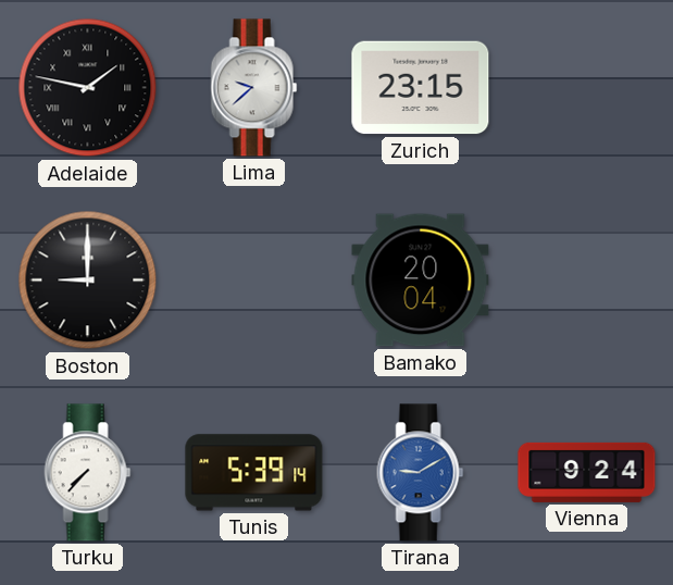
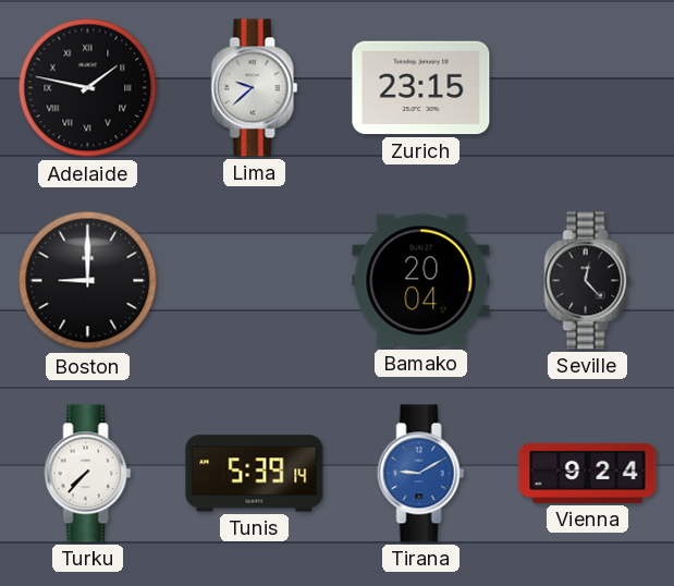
Seville: none -> 12:23
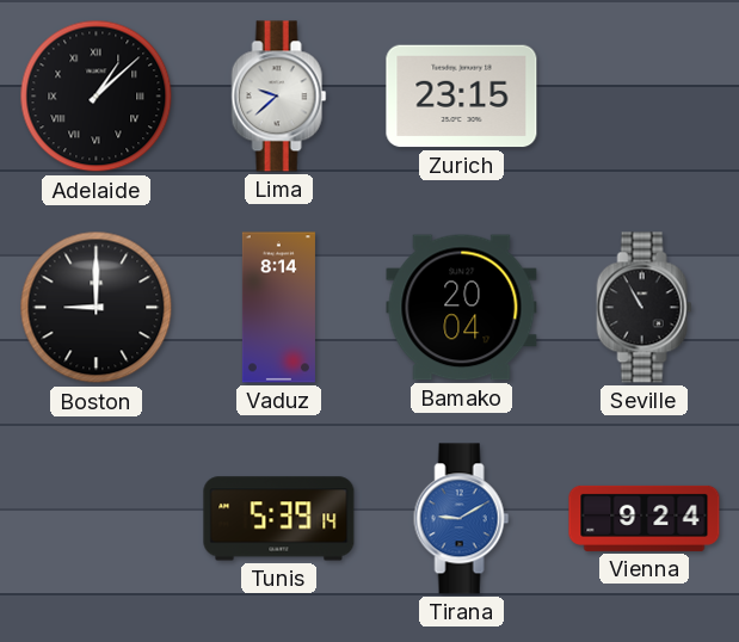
Adelaide: 1:47 -> 1:08
Vaduz: none -> 8:14
Seville: 12:23 -> 10:55
Turku: 7:37 -> none
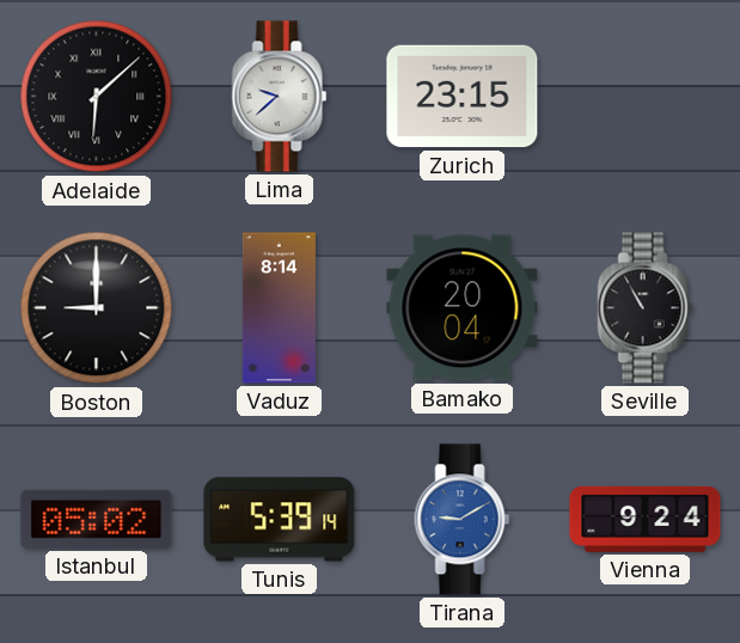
Adelaide: 1:08 -> 6:08
Istanbul: none -> 05:02
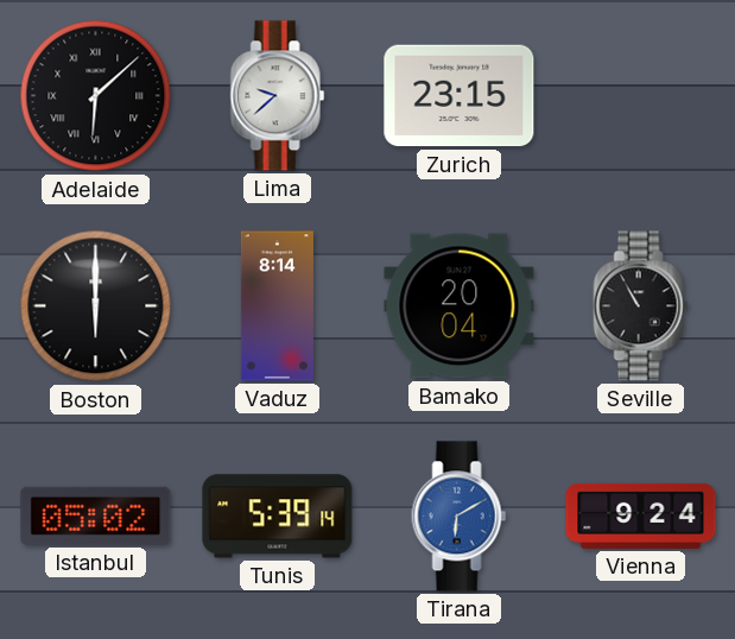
Boston: 9:00 -> 6:00
Tirana: 9:10 -> 6:10
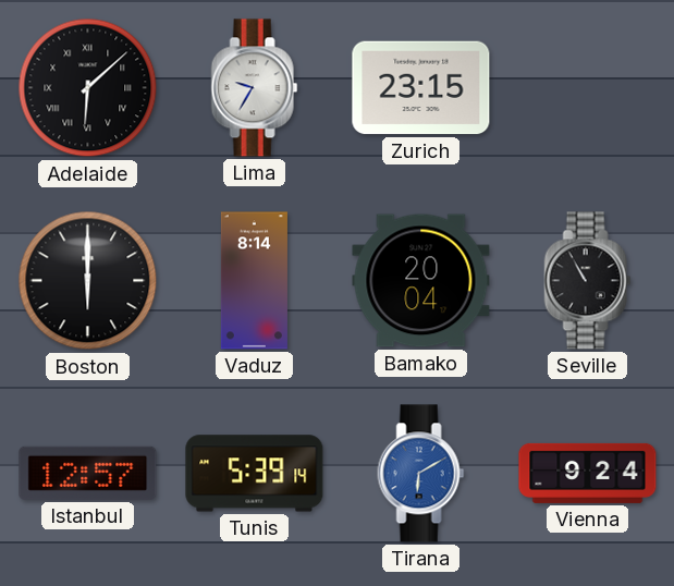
Lima: 9:38 -> 9:35
Istanbul: 05:02 -> 12:57
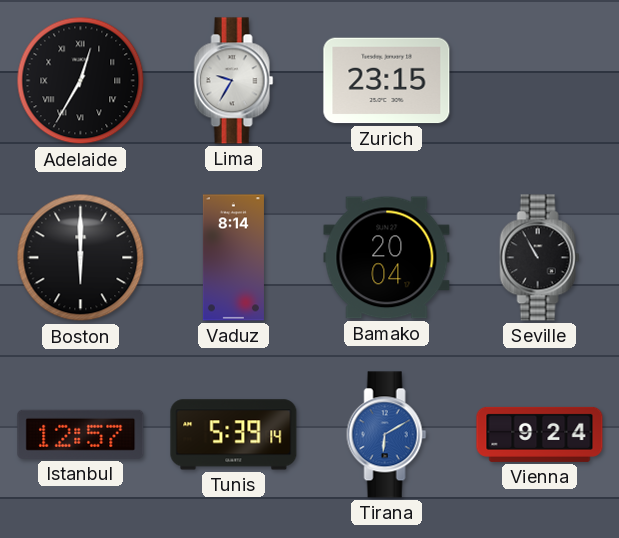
Adelaide: 6:08 -> 12:35
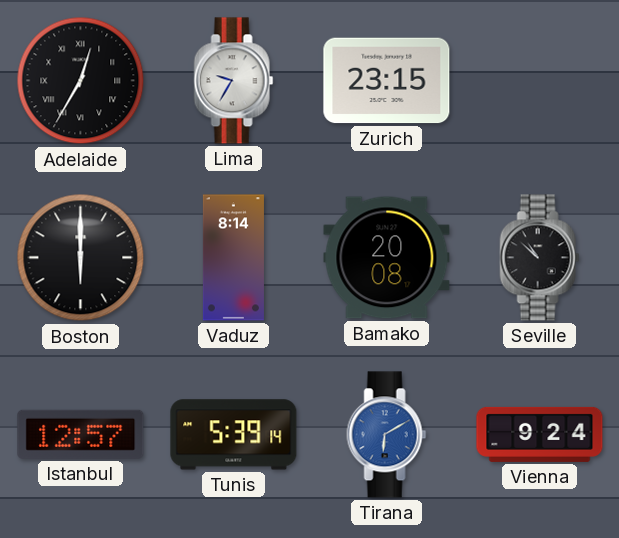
Bamako: 20:04 -> 20:08
Seville: 10:55 -> 10:52
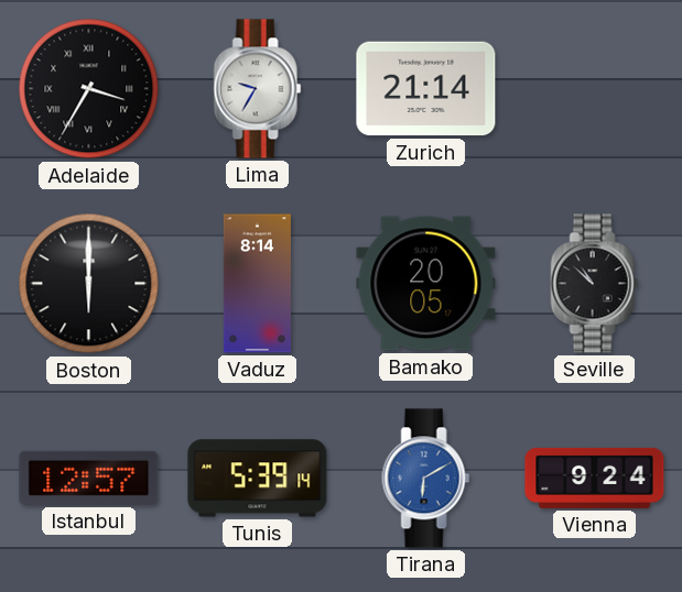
Adelaide: 12:35 -> 3:35
Zurich: 23:15 -> 21:14
Bamako: 20:08 -> 20:05
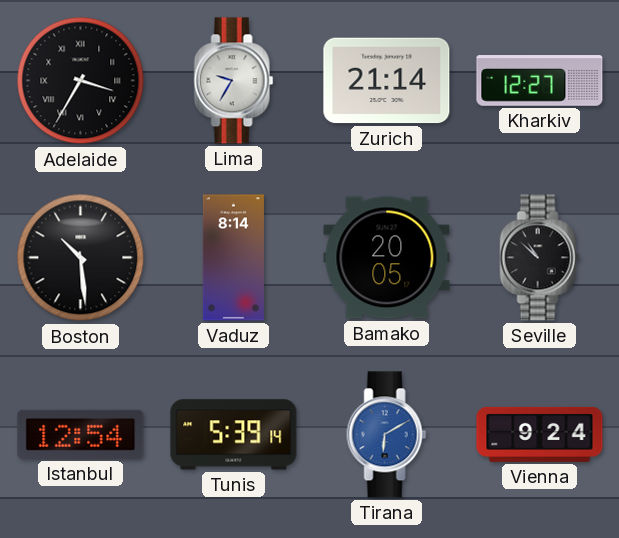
Kharkiv: none -> 12:27
Boston: 6:00 -> 10:29
Istanbul: 12:57 -> 12:54
